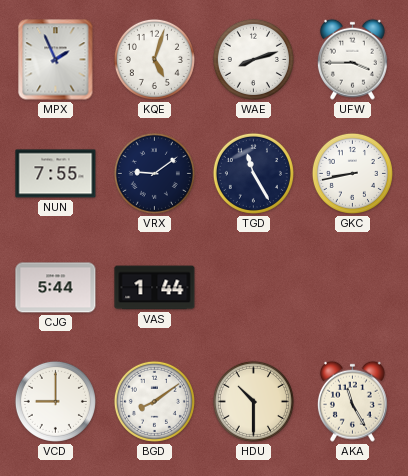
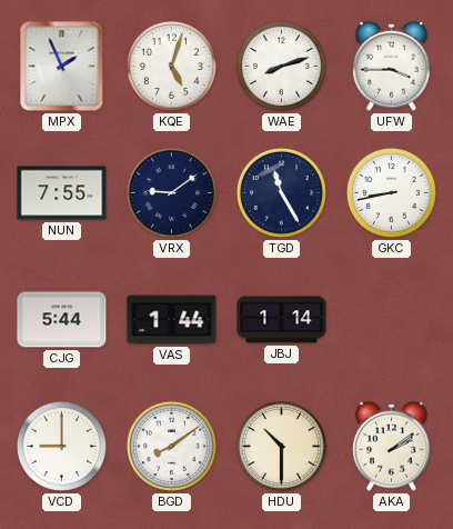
JBJ: none -> 1:14
AKA: 11:25 -> 2:09
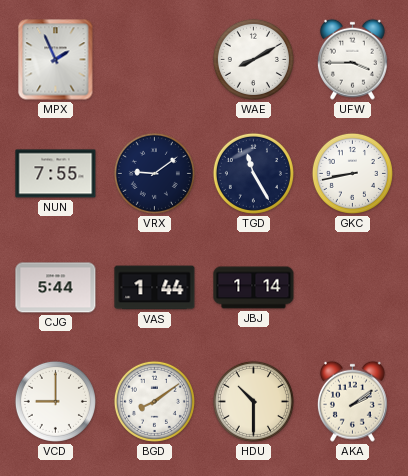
KQE: 5:03 -> none
WAE: 8:12 -> 8:10
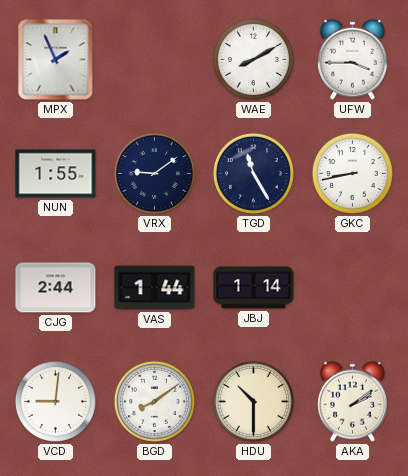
NUN: 7:55 -> 1:55
CJG: 5:44 -> 2:44
VCD: 9:00 -> 9:01
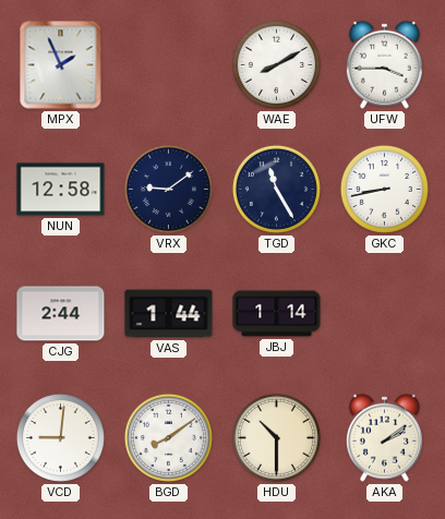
NUN: 1:55 -> 12:58
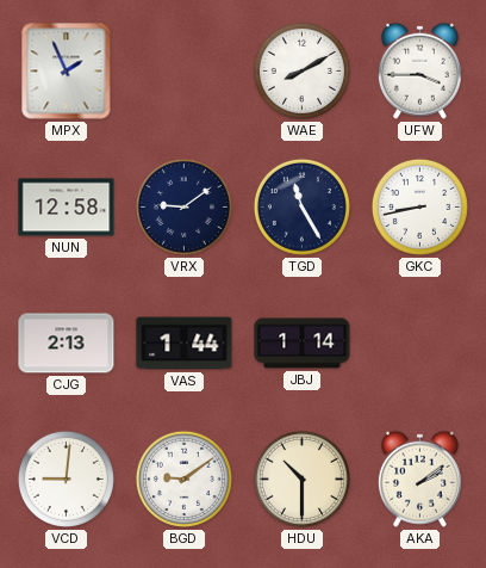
CJG: 2:44 -> 2:13
BGD: 8:09 -> 9:09
